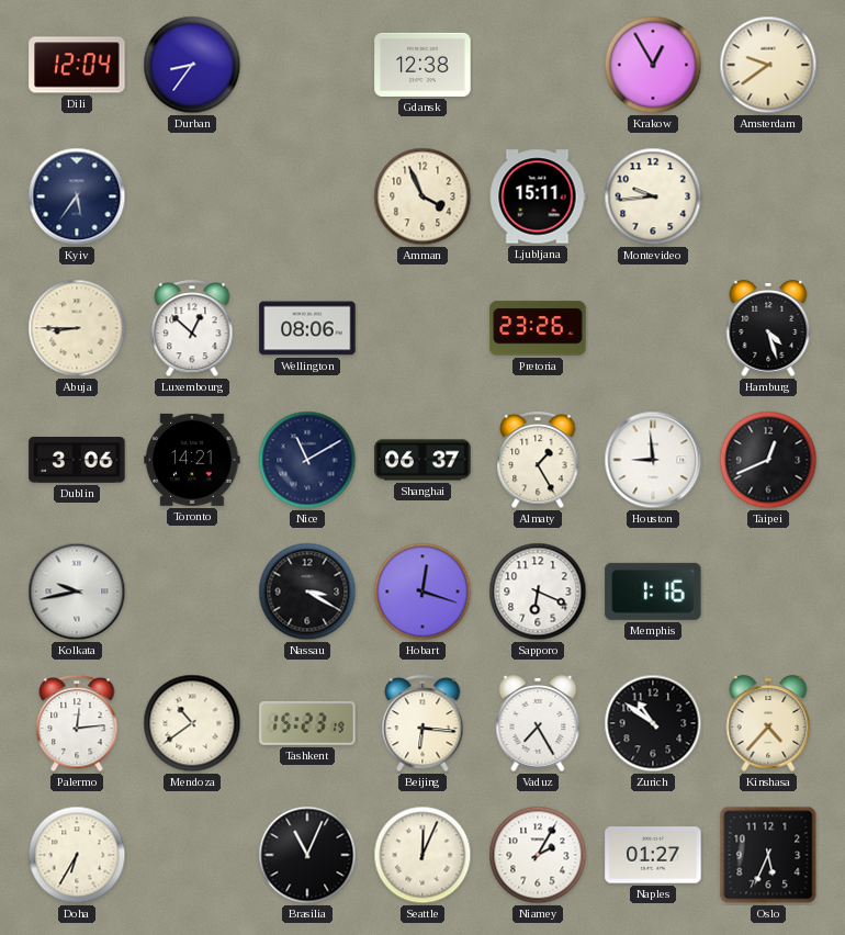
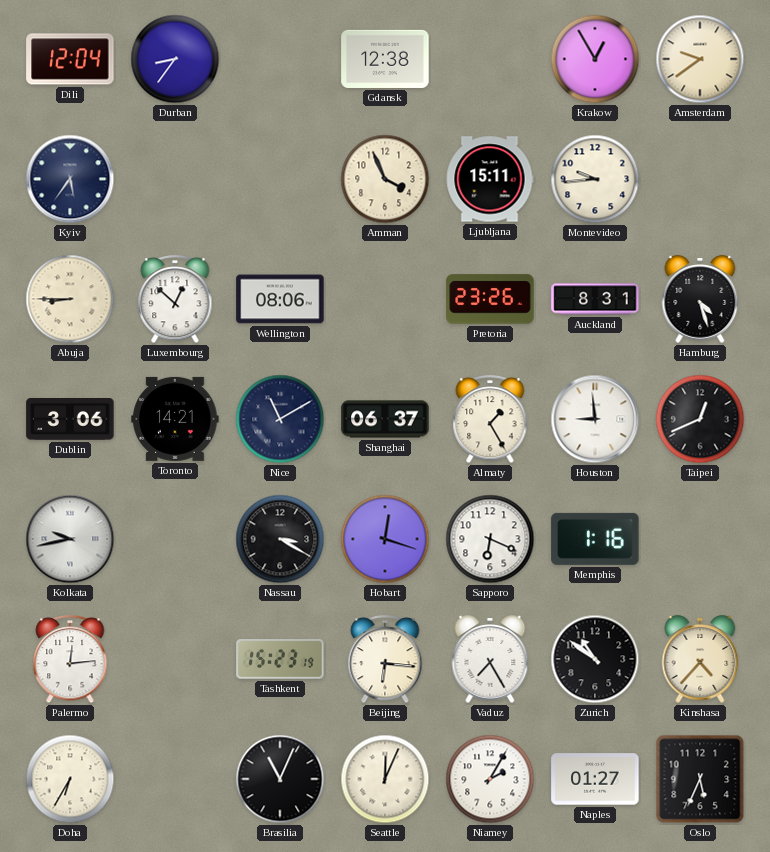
Auckland: none -> 8:31
Mendoza: 10:39 -> none
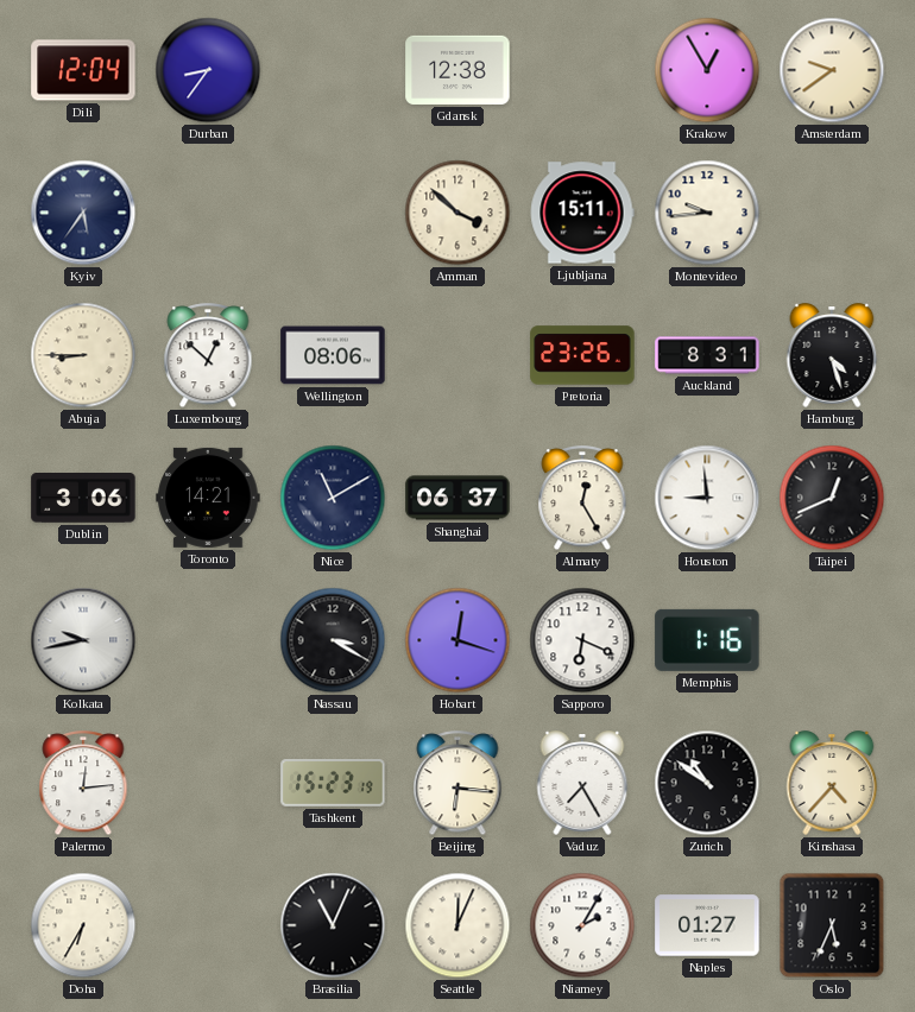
Amman: 3:56 -> 3:52
Almaty: 1:25 -> 12:25
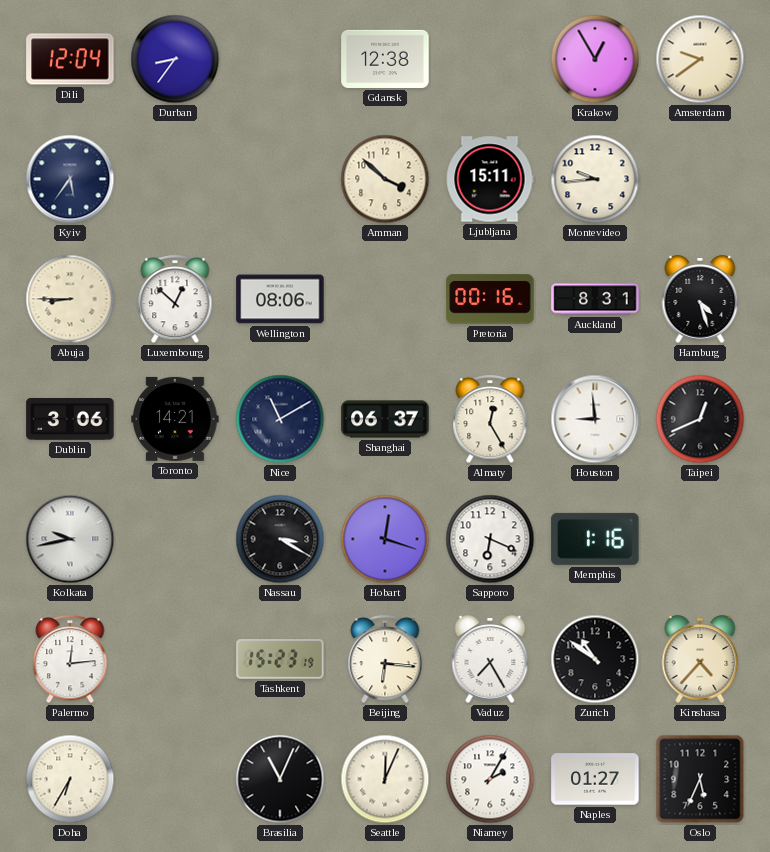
Pretoria: 23:26 -> 00:16
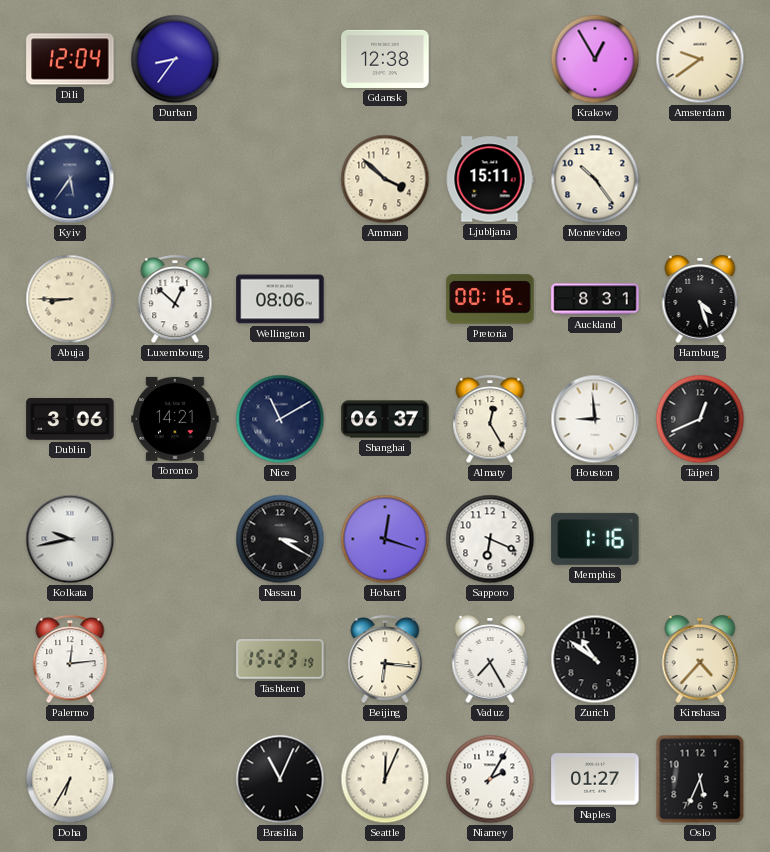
Montevideo: 9:44 -> 10:24
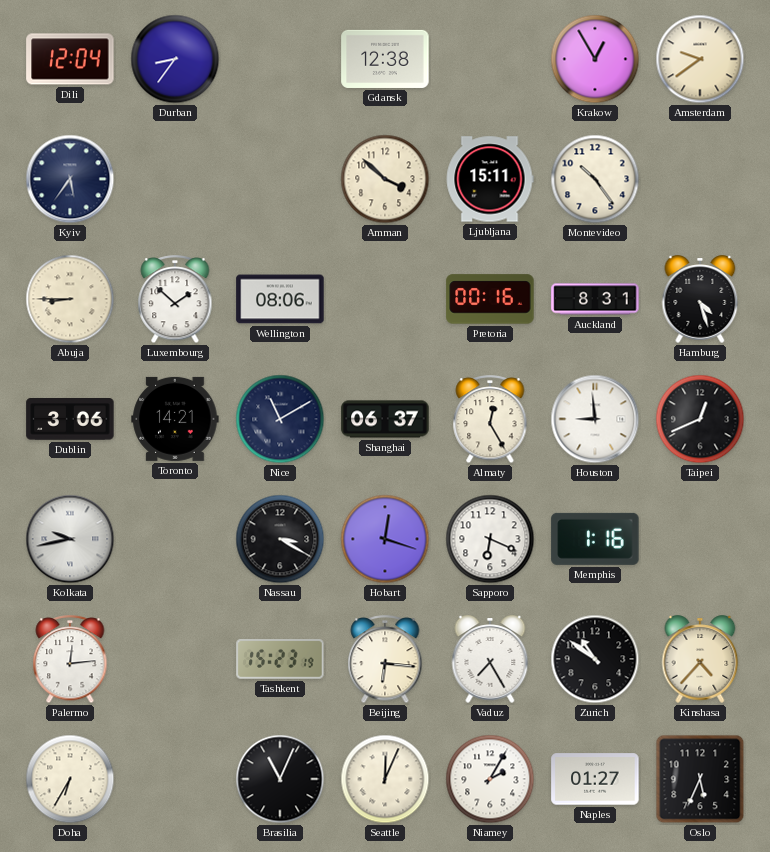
Luxembourg: 12:52 -> 1:52
